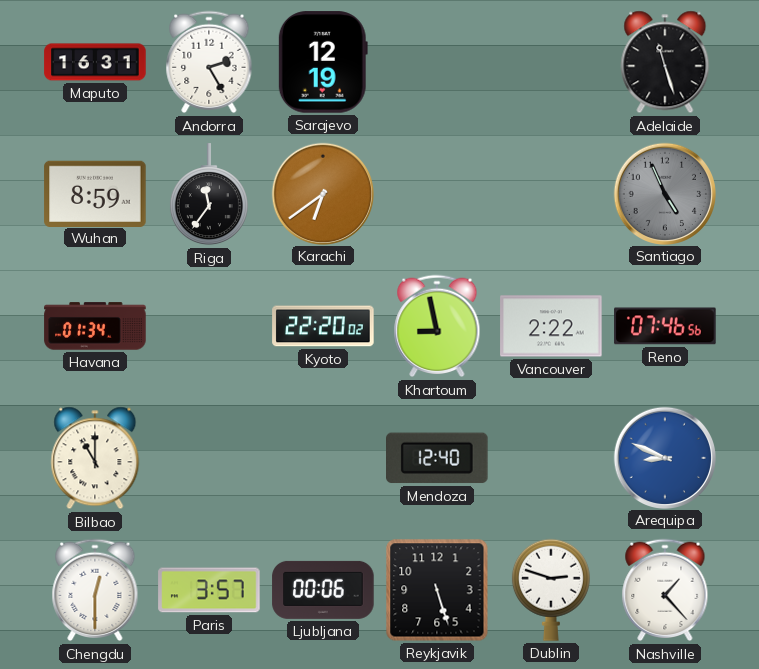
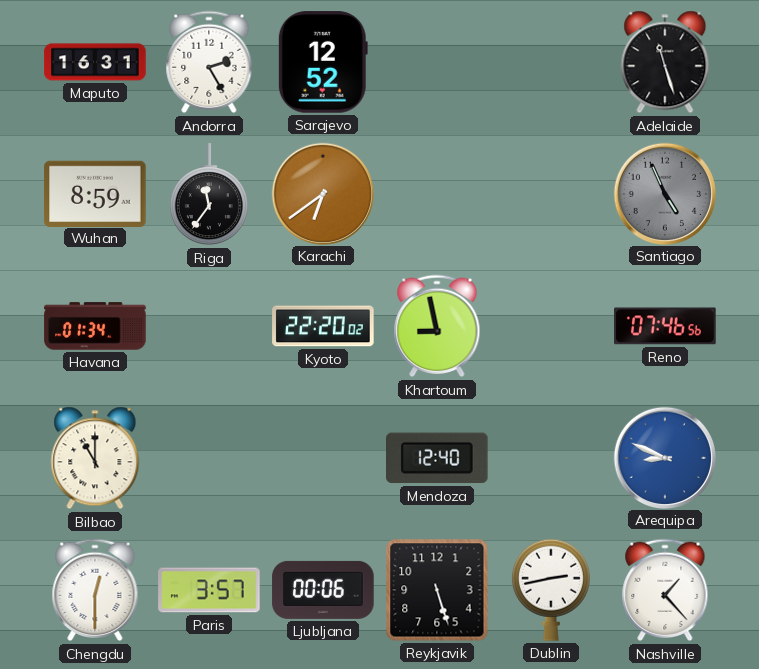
Sarajevo: 12:19 -> 12:52
Vancouver: 2:22 -> none
Dublin: 2:48 -> 2:43
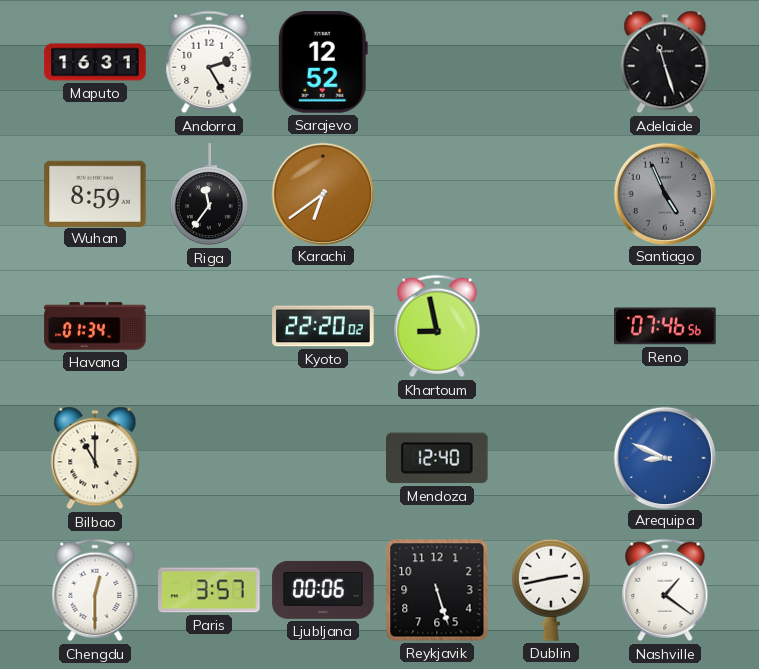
Nashville: 1:23 -> 1:21
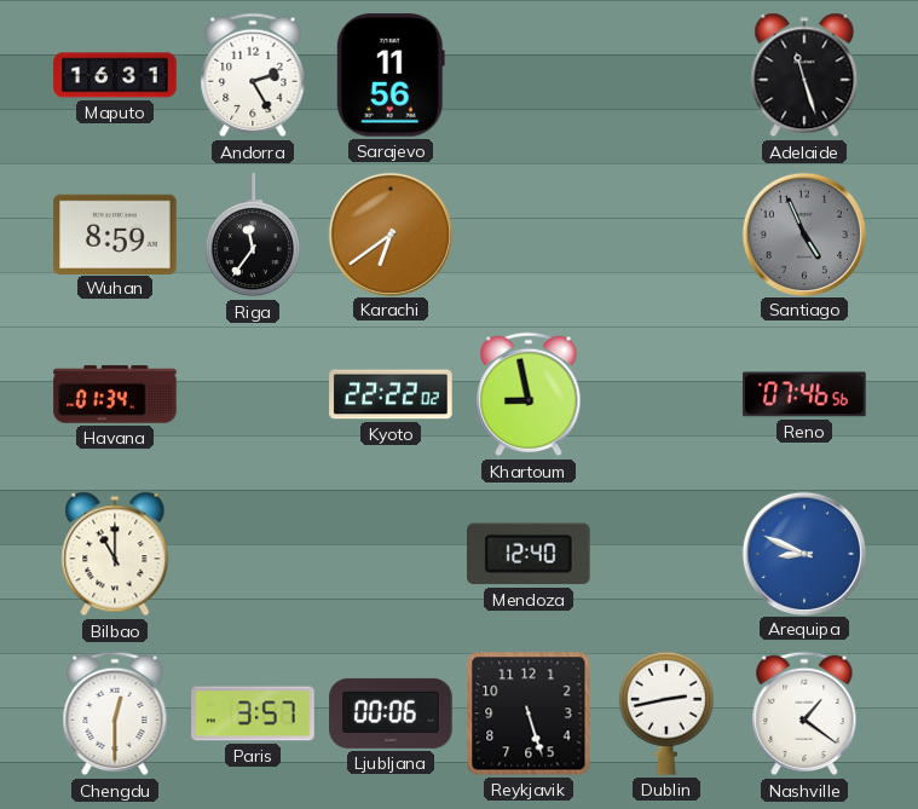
Sarajevo: 12:52 -> 11:56
Kyoto: 22:20 -> 22:22
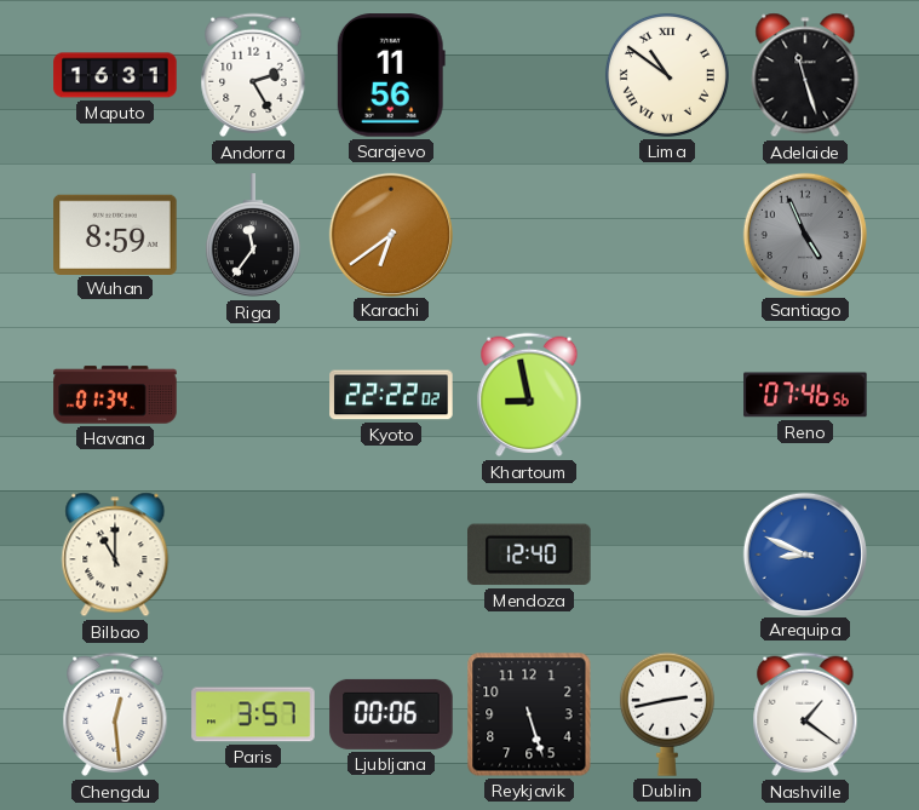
Lima: none -> 10:51
Chengdu: 12:30 -> 12:29
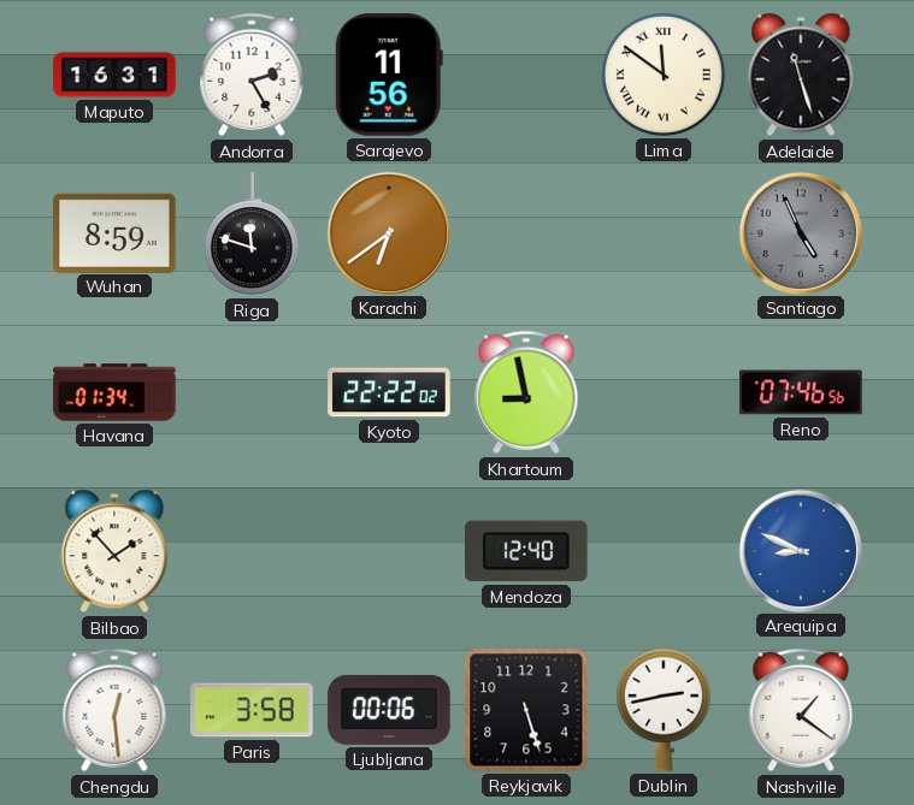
Lima: 10:51 -> 11:51
Riga: 11:36 -> 11:48
Bilbao: 11:00 -> 1:53
Paris: 3:57 -> 3:58
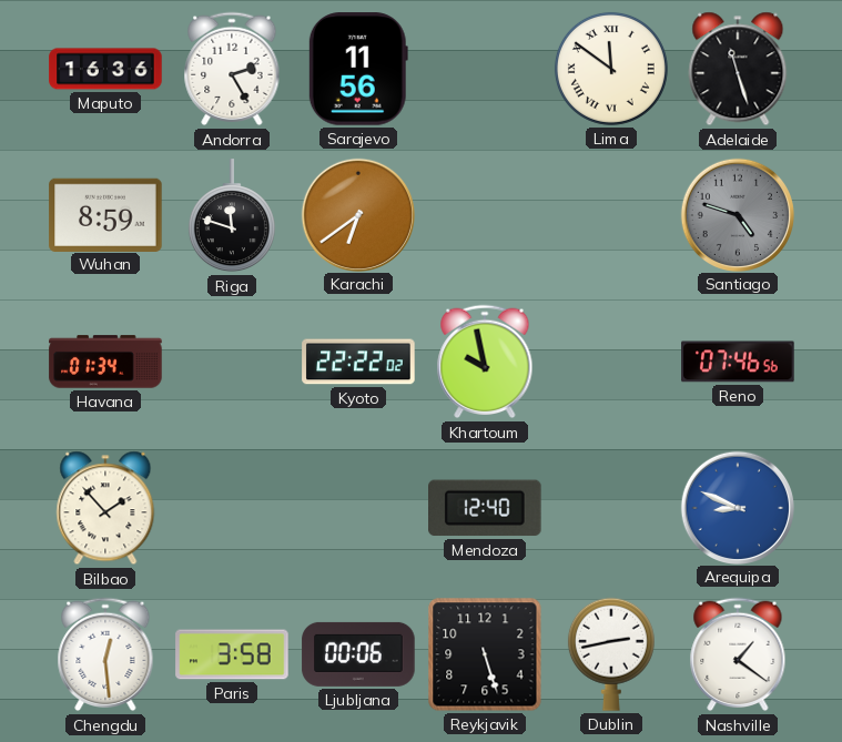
Maputo: 16:31 -> 16:36
Santiago: 4:56 -> 4:48
Khartoum: 8:58 -> 9:58
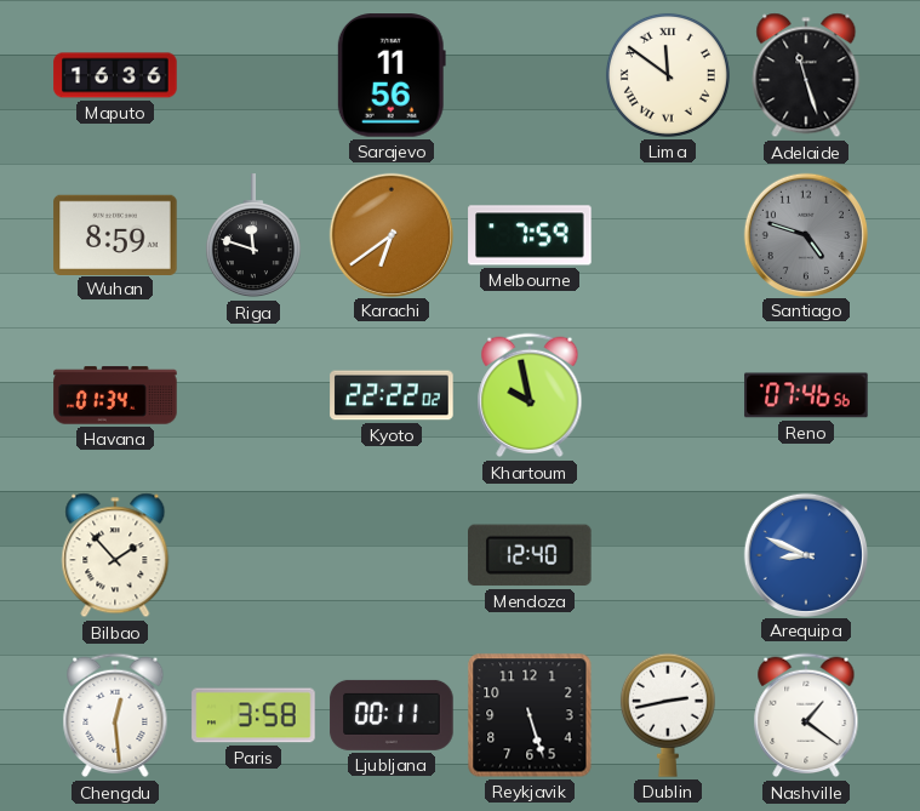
Andorra: 2:25 -> none
Melbourne: none -> 7:59
Ljubljana: 00:06 -> 00:11
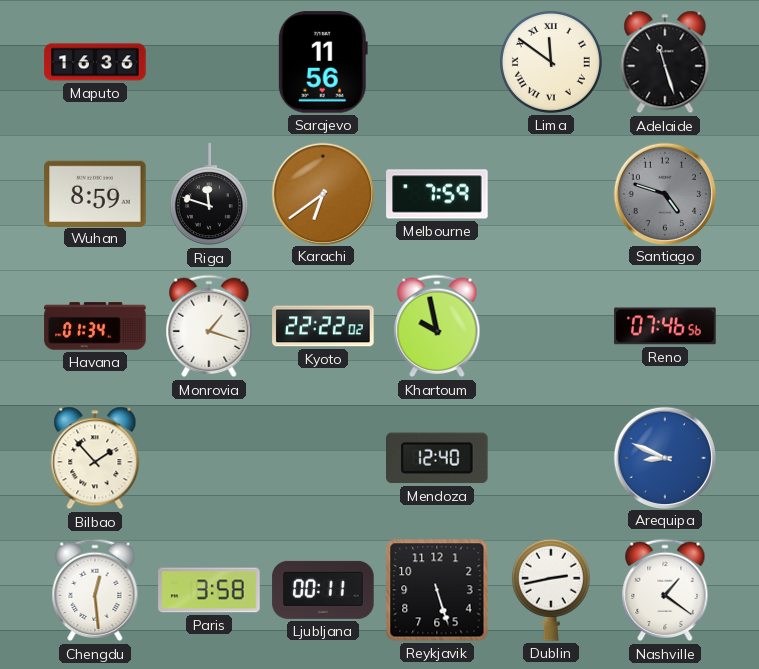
Monrovia: none -> 1:18
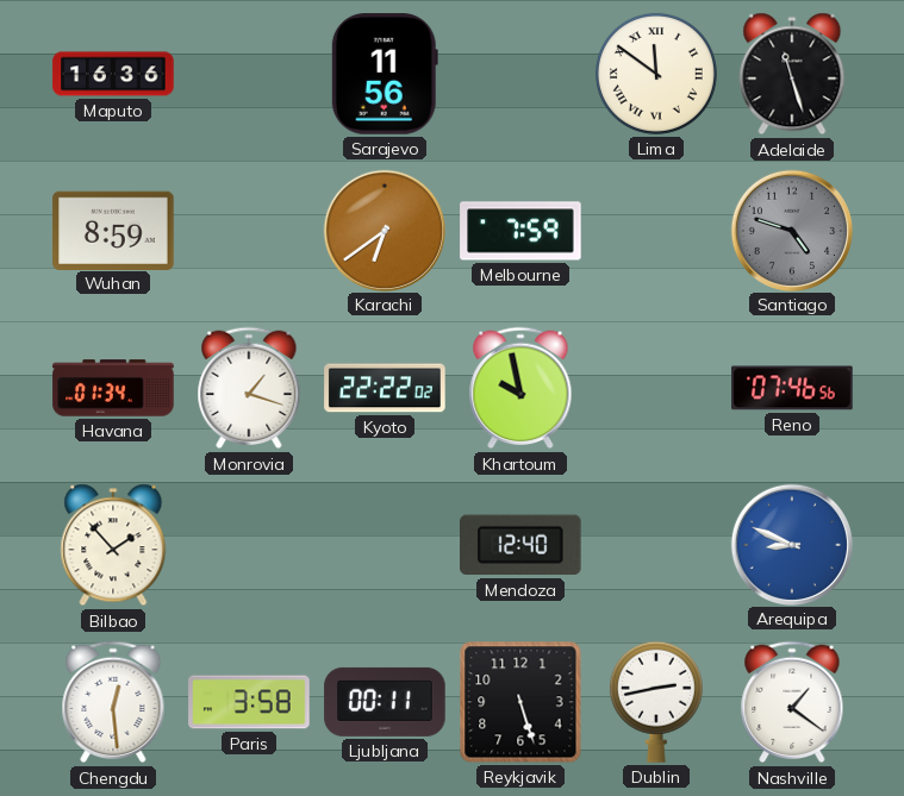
Riga: 11:48 -> none
